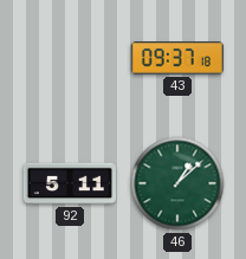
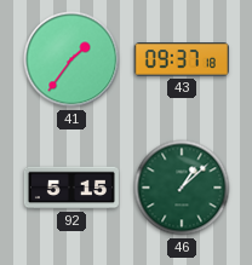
41: none -> 1:36
92: 5:11 -> 5:15
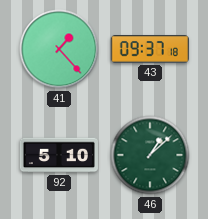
41: 1:36 -> 1:23
92: 5:15 -> 5:10
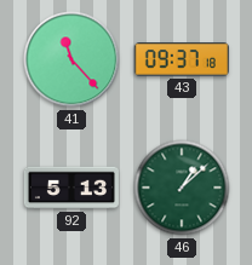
41: 1:23 -> 11:23
92: 5:10 -> 5:13
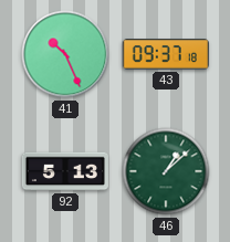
41: 11:23 -> 10:26
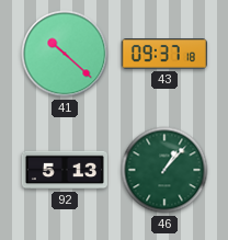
41: 10:26 -> 10:22
46: 1:08 -> 1:07
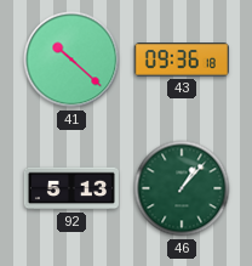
43: 09:37 -> 09:36
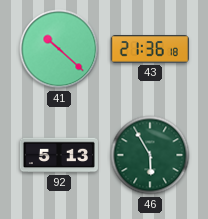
43: 09:36 -> 21:36
46: 1:07 -> 5:55
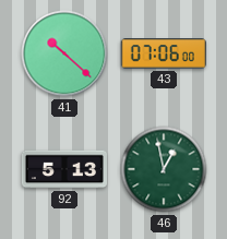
43: 21:36 -> 07:06
46: 5:55 -> 12:58
